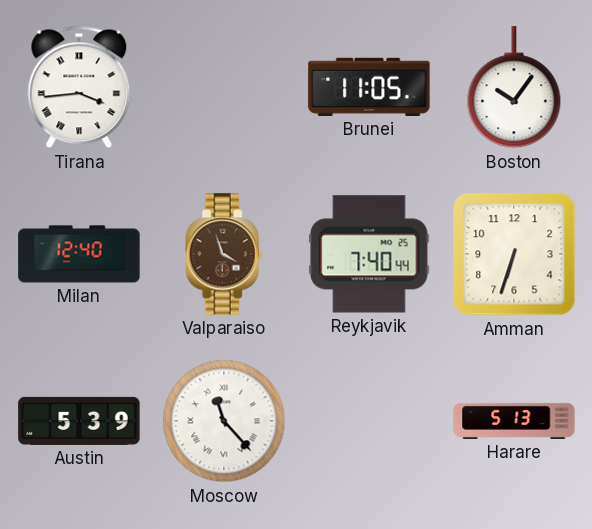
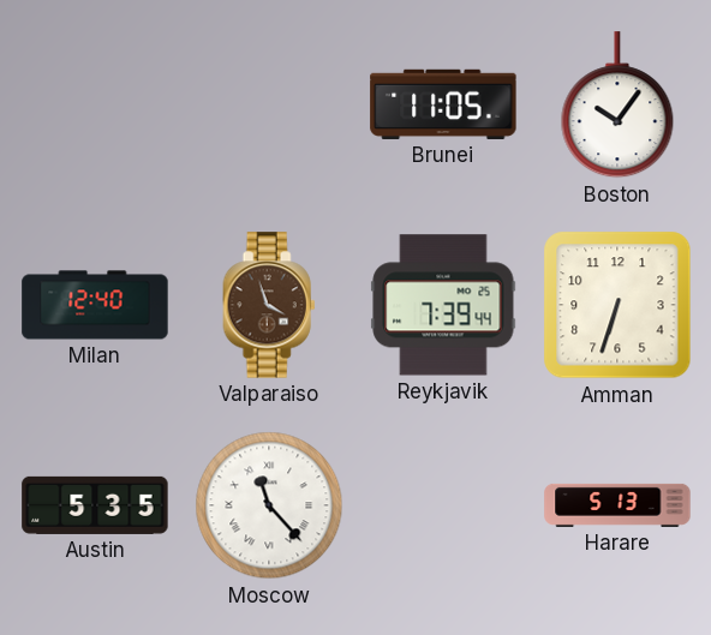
Tirana: 3:44 -> none
Reykjavik: 7:40 -> 7:39
Austin: 5:39 -> 5:35
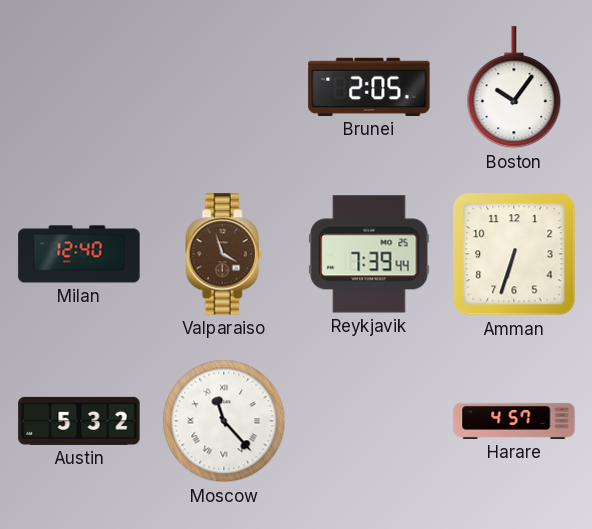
Brunei: 11:05 -> 2:05
Austin: 5:35 -> 5:32
Harare: 5:13 -> 4:57
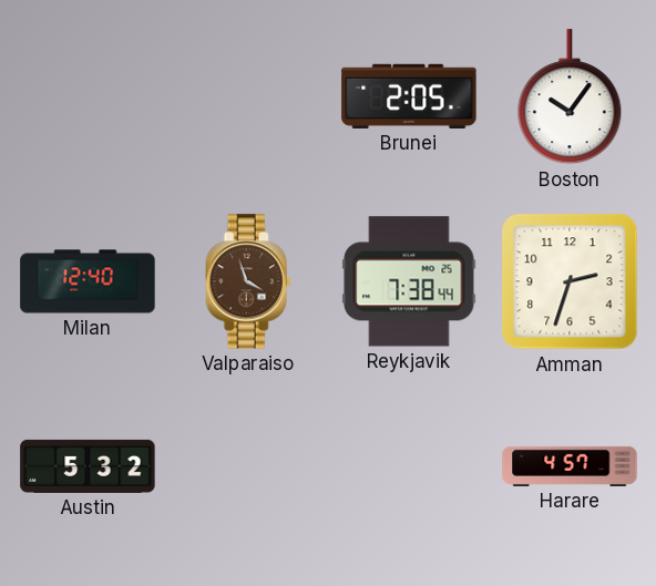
Reykjavik: 7:39 -> 7:38
Amman: 6:33 -> 2:33
Moscow: 11:23 -> none
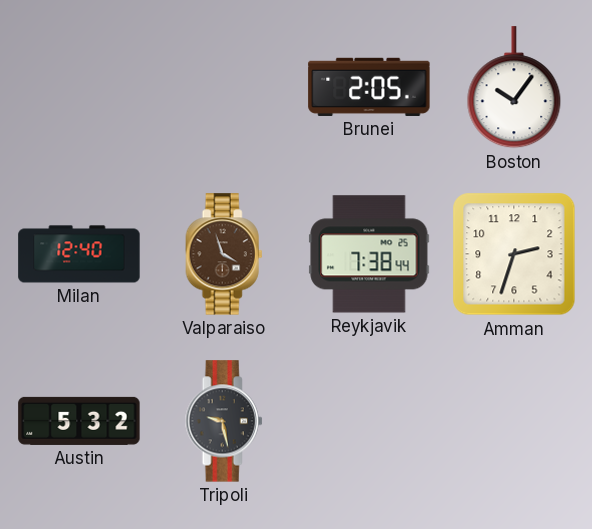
Tripoli: none -> 9:28
Harare: 4:57 -> none
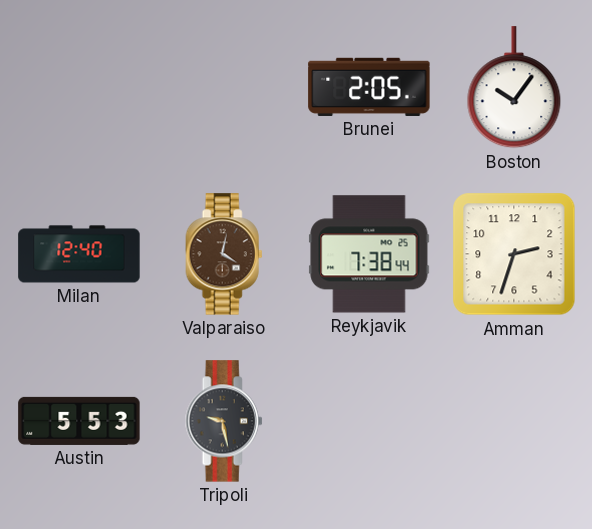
Valparaiso: 3:57 -> 4:02
Austin: 5:32 -> 5:53
